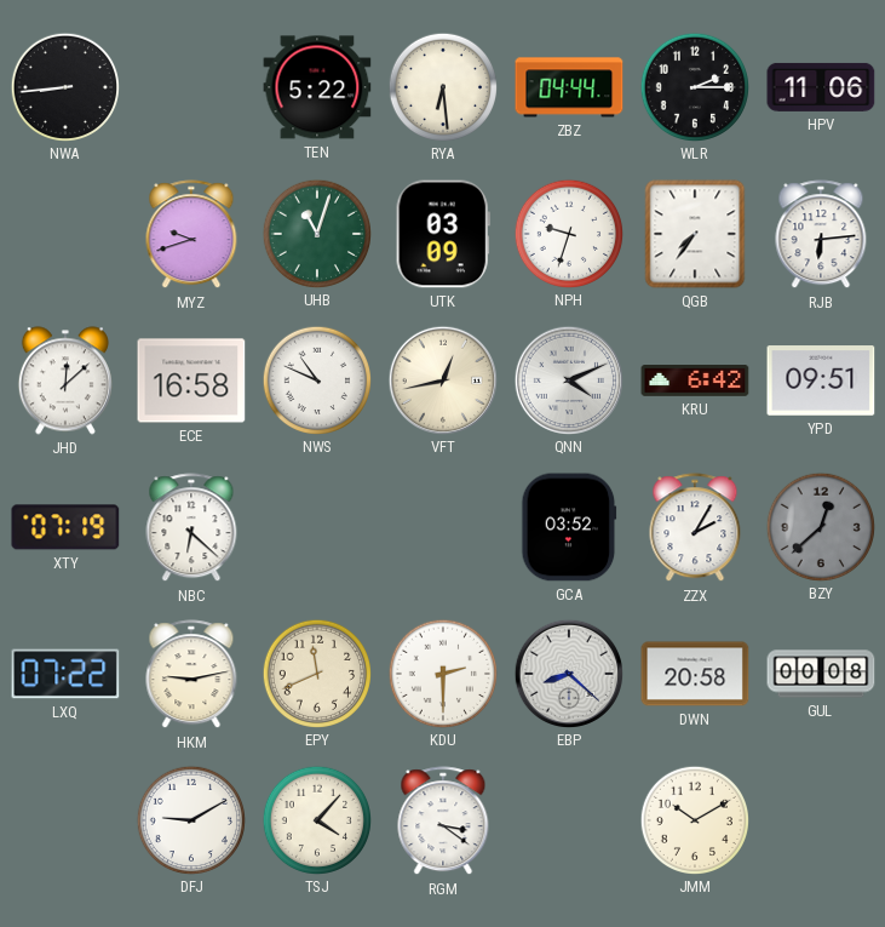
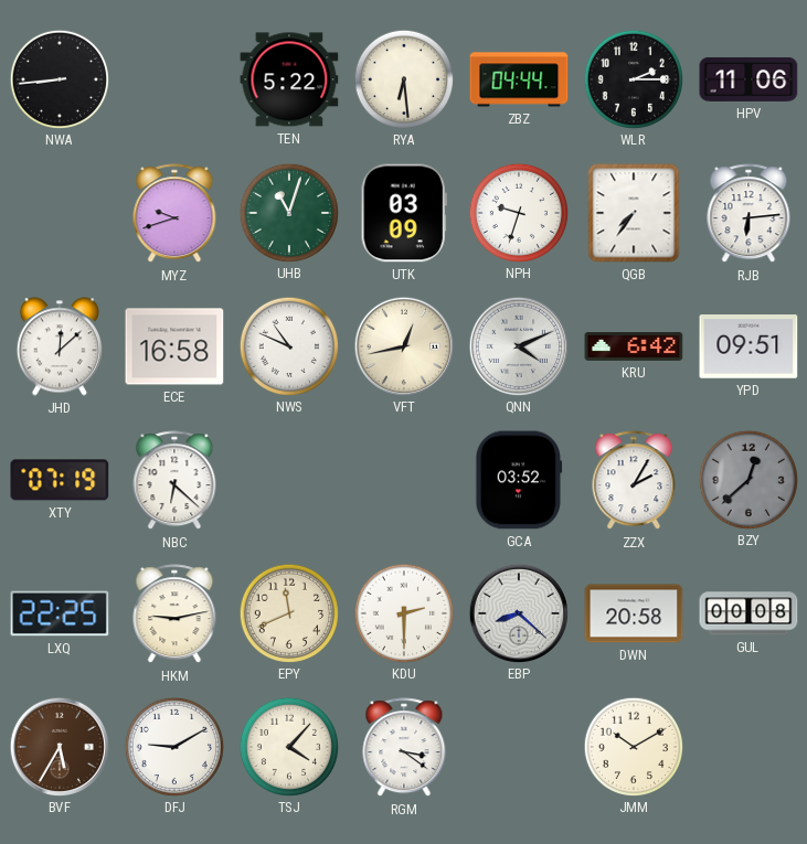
LXQ: 07:22 -> 22:25
BVF: none -> 5:35
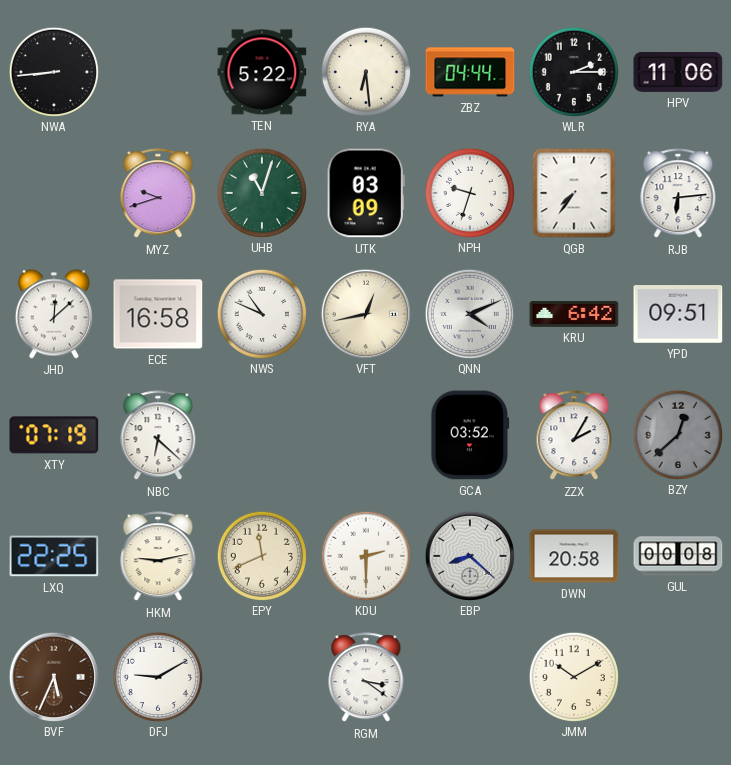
BVF: 5:35 -> 5:34
TSJ: 4:07 -> none
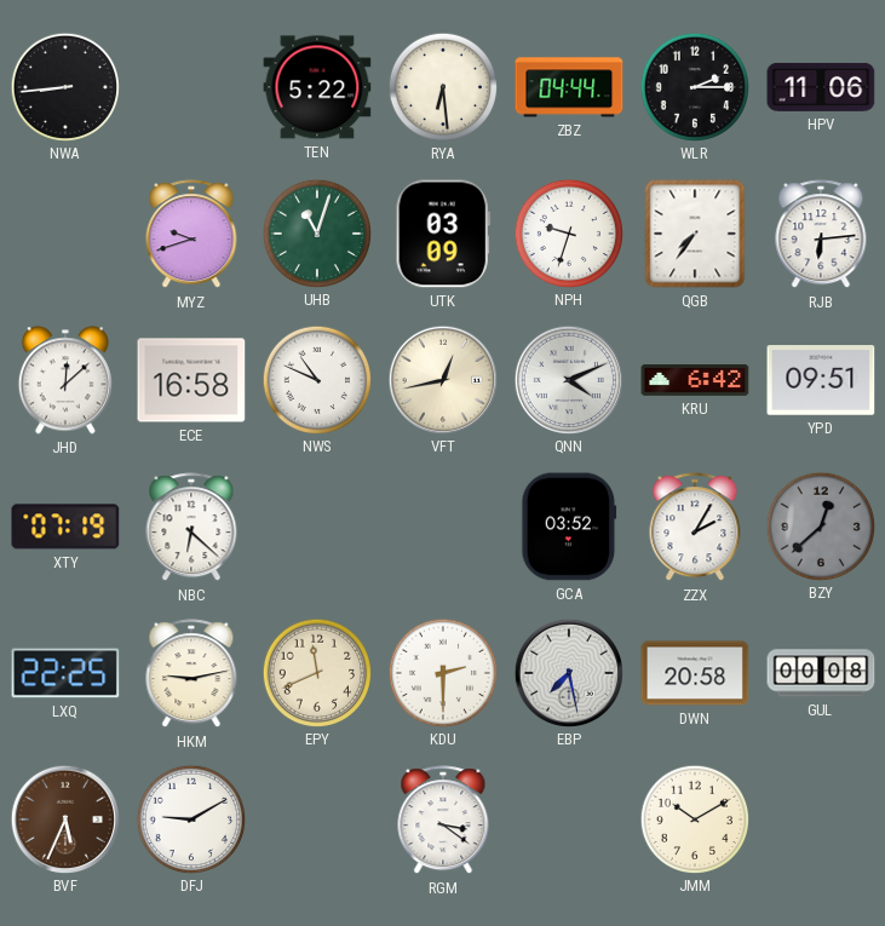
EBP: 8:22 -> 7:28
